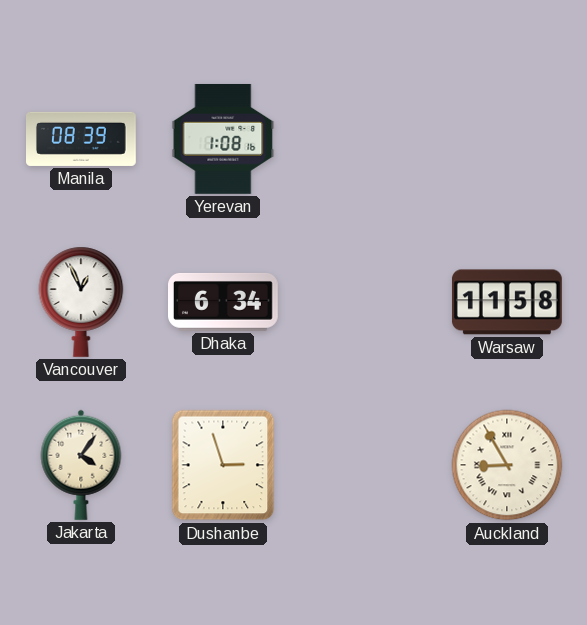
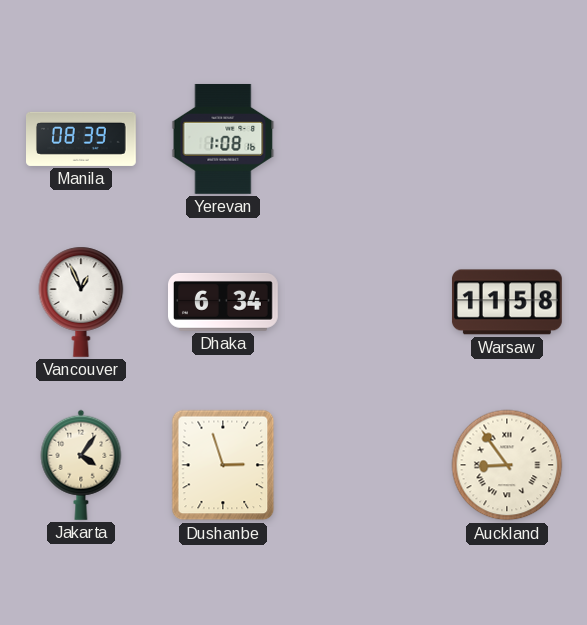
Auckland: 8:55 -> 8:54
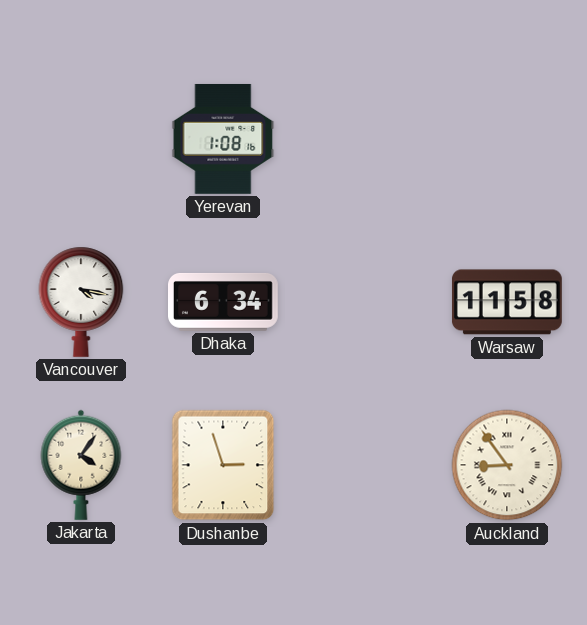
Manila: 08:39 -> none
Vancouver: 12:56 -> 4:17
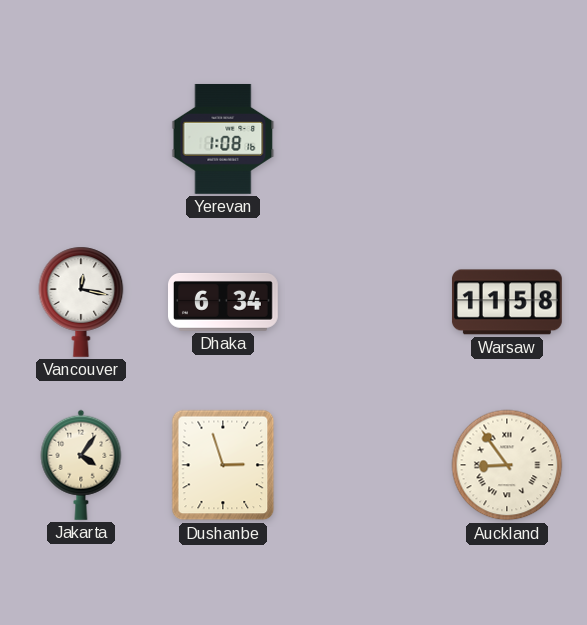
Vancouver: 4:17 -> 12:17
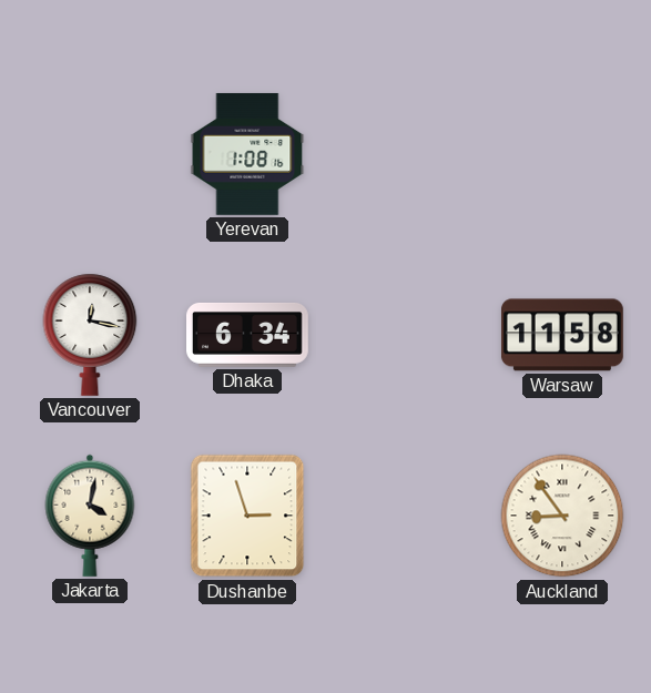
Jakarta: 4:06 -> 4:02
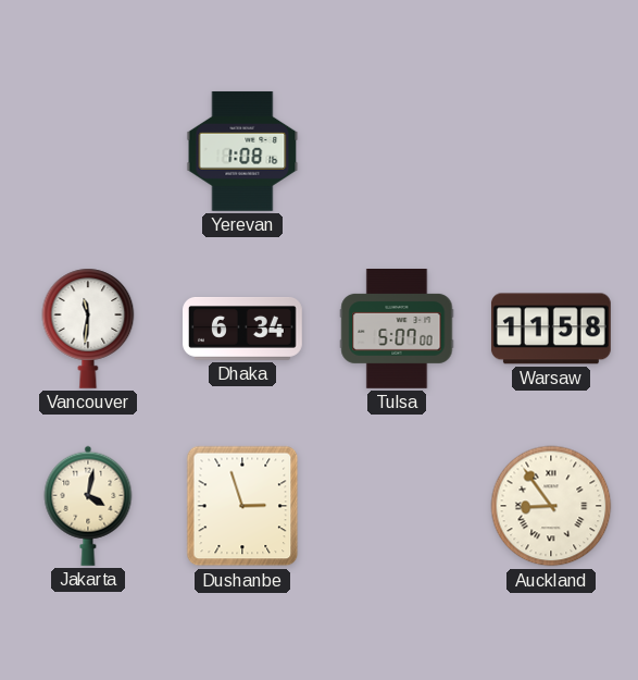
Vancouver: 12:17 -> 11:31
Tulsa: none -> 5:07
